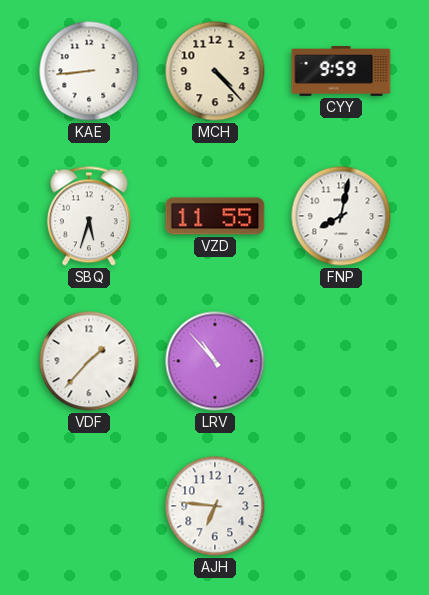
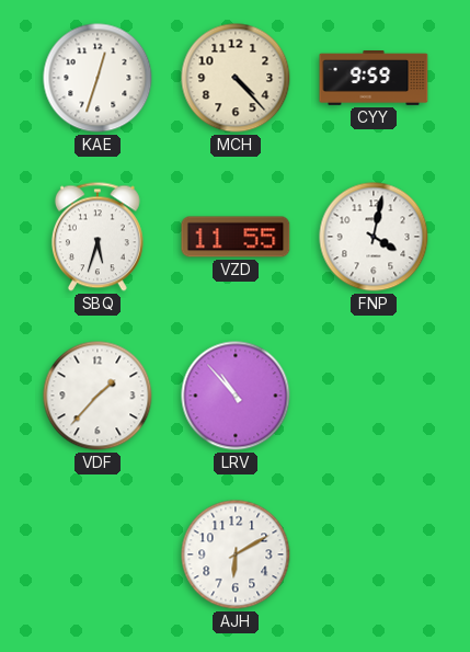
KAE: 8:44 -> 12:33
FNP: 8:02 -> 4:02
AJH: 6:46 -> 6:10
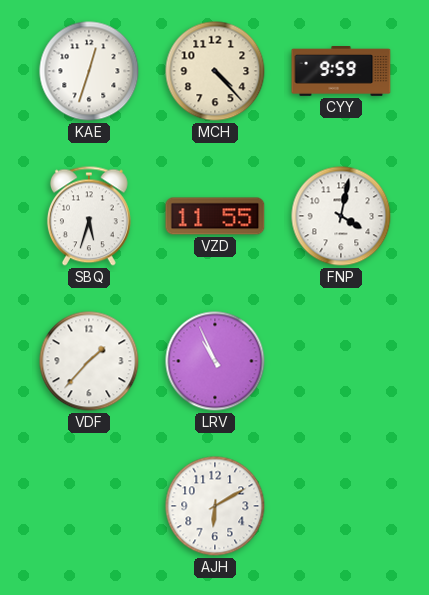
LRV: 10:53 -> 10:56
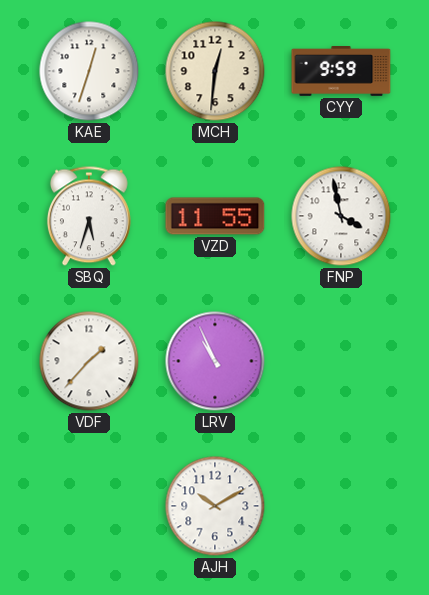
MCH: 4:23 -> 12:31
FNP: 4:02 -> 3:58
AJH: 6:10 -> 10:10
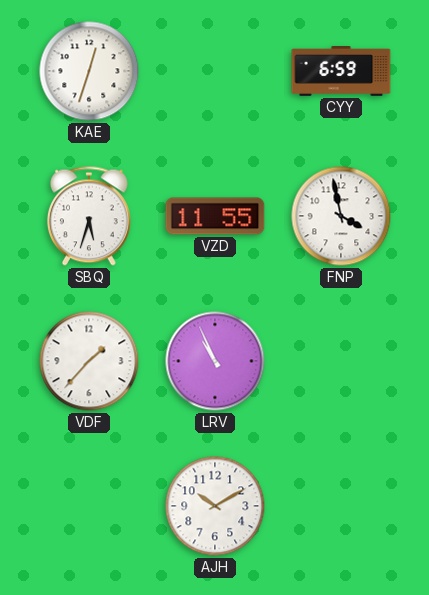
MCH: 12:31 -> none
CYY: 9:59 -> 6:59
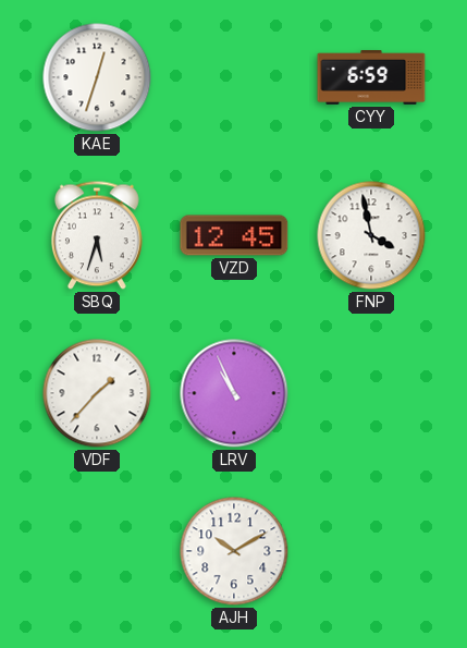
VZD: 11:55 -> 12:45
